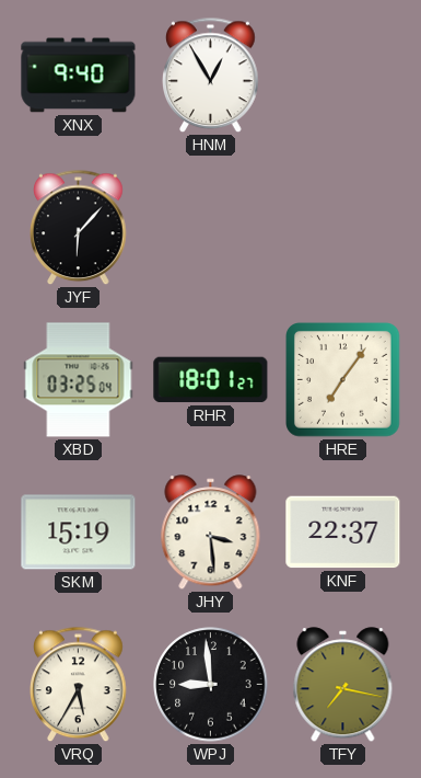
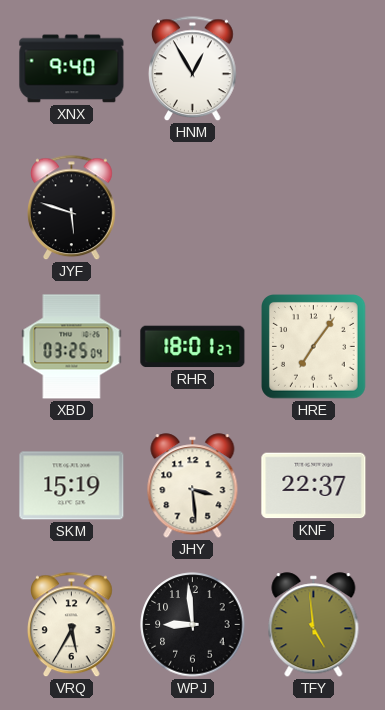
JYF: 6:07 -> 5:48
TFY: 7:17 -> 4:59
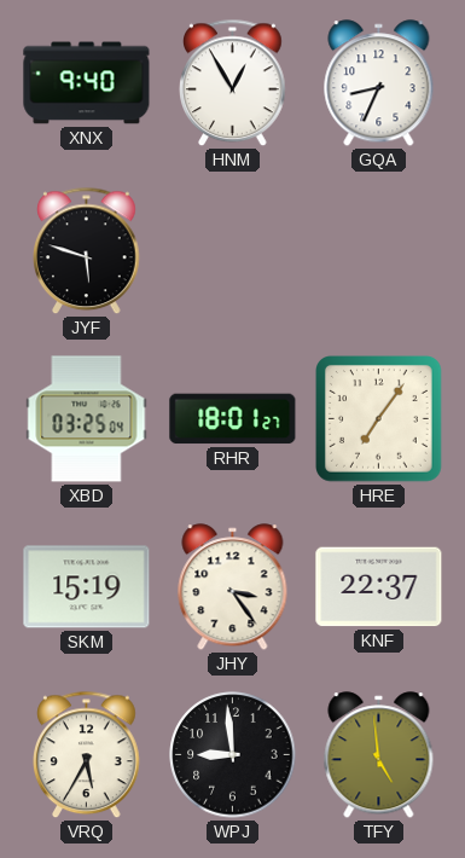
GQA: none -> 8:34
JHY: 3:29 -> 3:24
